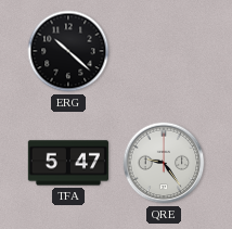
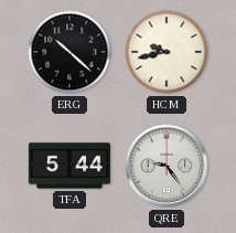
HCM: none -> 9:43
TFA: 5:47 -> 5:44
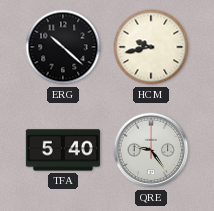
TFA: 5:44 -> 5:40
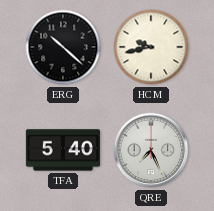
QRE: 9:24 -> 7:26
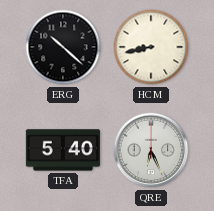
HCM: 9:43 -> 8:43
QRE: 7:26 -> 6:26
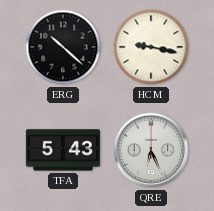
HCM: 8:43 -> 9:17
TFA: 5:40 -> 5:43
